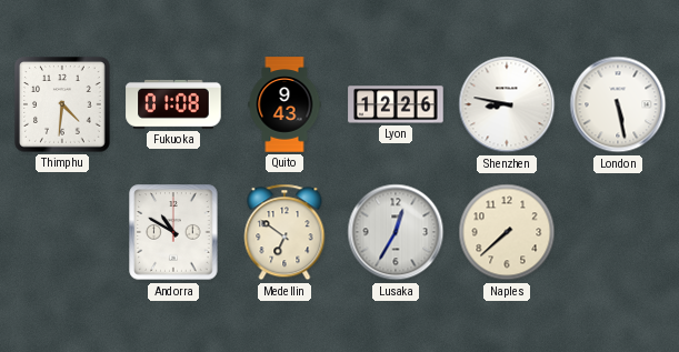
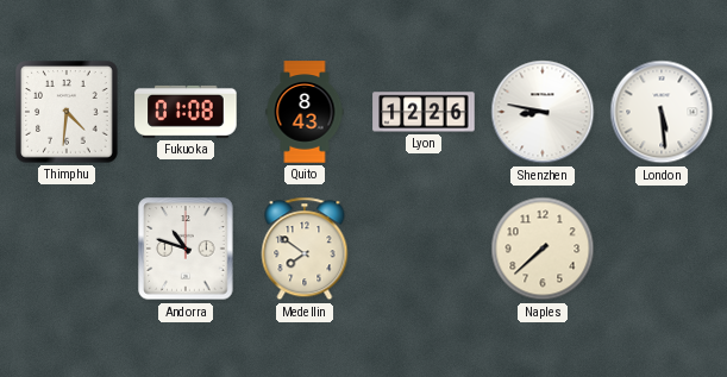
Quito: 9:43 -> 8:43
London: 5:28 -> 5:29
Andorra: 10:50 -> 10:48
Medellin: 6:51 -> 7:51
Lusaka: 12:35 -> none
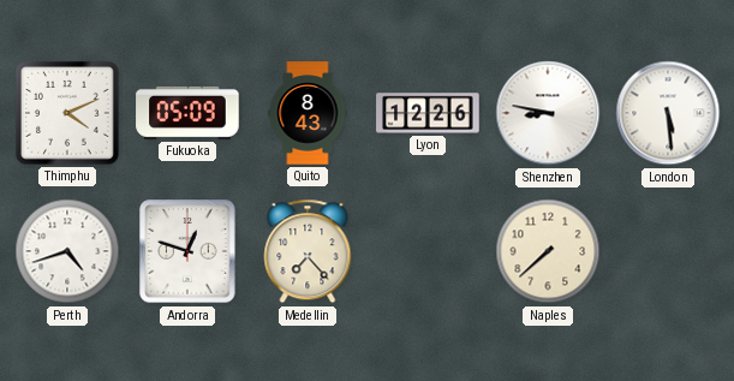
Thimphu: 4:31 -> 4:11
Fukuoka: 01:08 -> 05:09
Perth: none -> 4:42
Andorra: 10:48 -> 12:48
Medellin: 7:51 -> 7:23
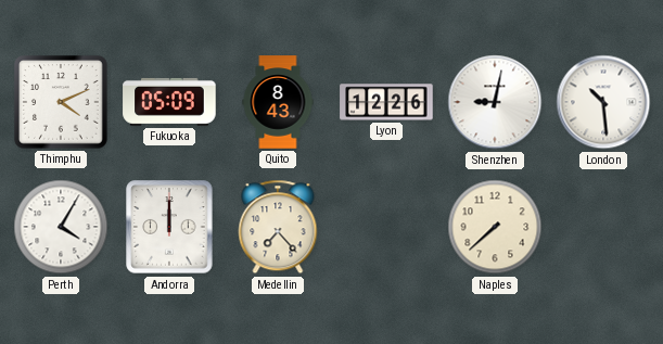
Shenzhen: 8:47 -> 9:02
London: 5:29 -> 10:29
Perth: 4:42 -> 4:05
Andorra: 12:48 -> 12:00
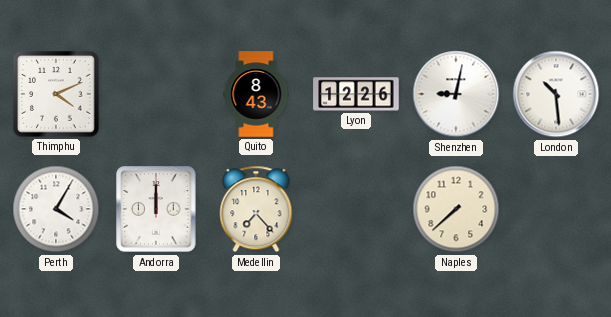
Fukuoka: 05:09 -> none
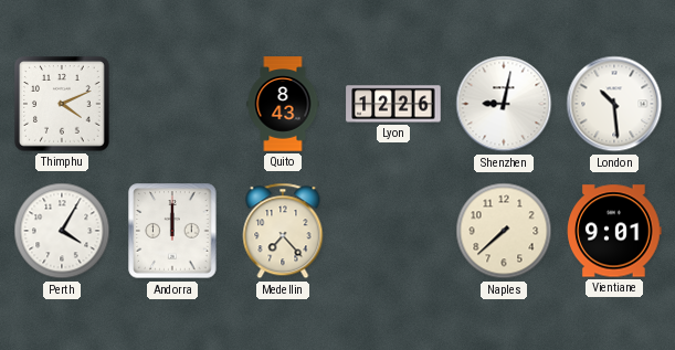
Vientiane: none -> 9:01
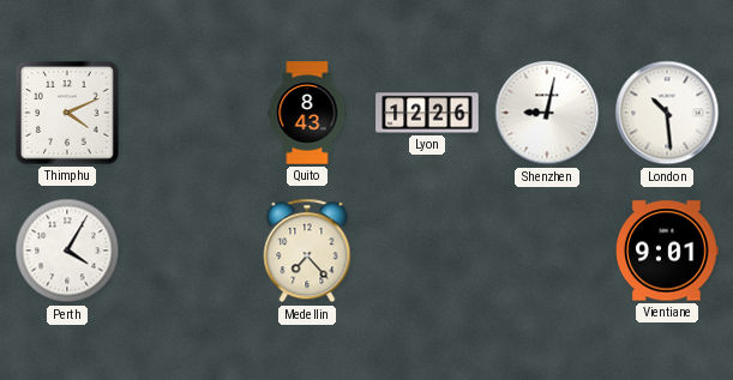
Andorra: 12:00 -> none
Naples: 7:38 -> none
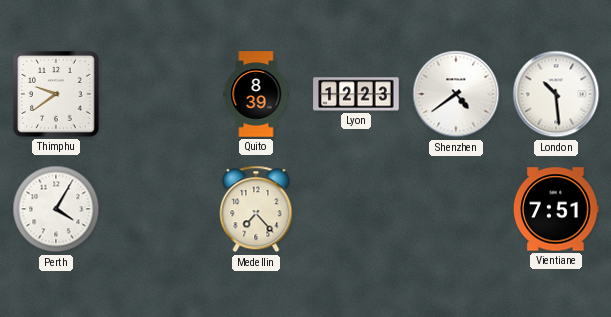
Thimphu: 4:11 -> 9:39
Quito: 8:43 -> 8:39
Lyon: 12:26 -> 12:23
Shenzhen: 9:02 -> 4:39
Vientiane: 9:01 -> 7:51
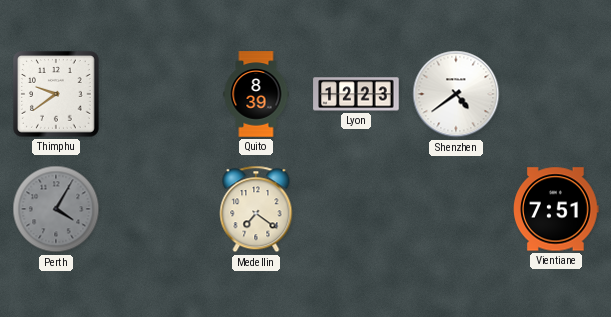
London: 10:29 -> none
Perth dial: white -> grey
Medellin: 7:23 -> 7:21
